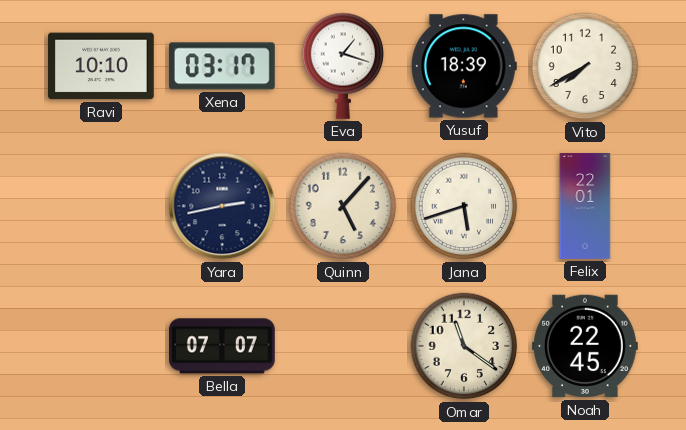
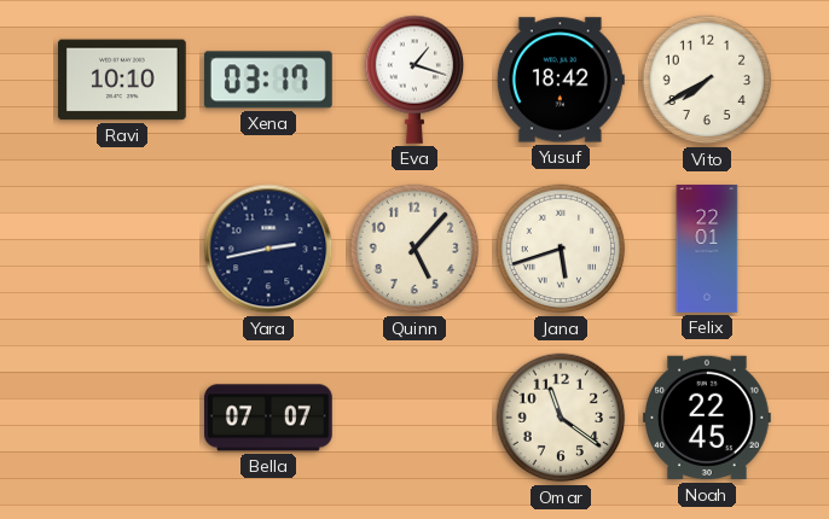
Yusuf: 18:39 -> 18:42
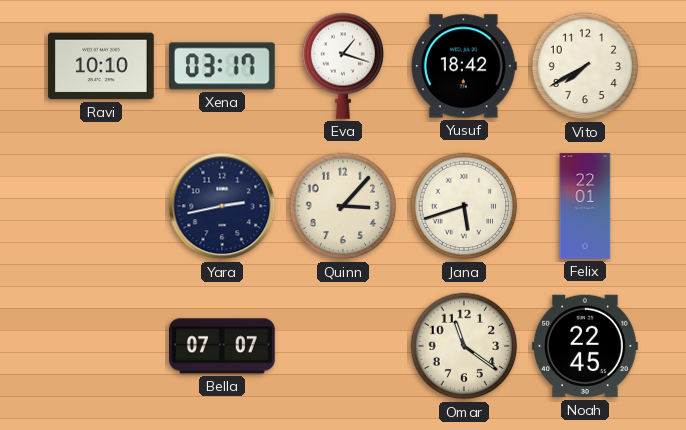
Quinn: 5:07 -> 3:07
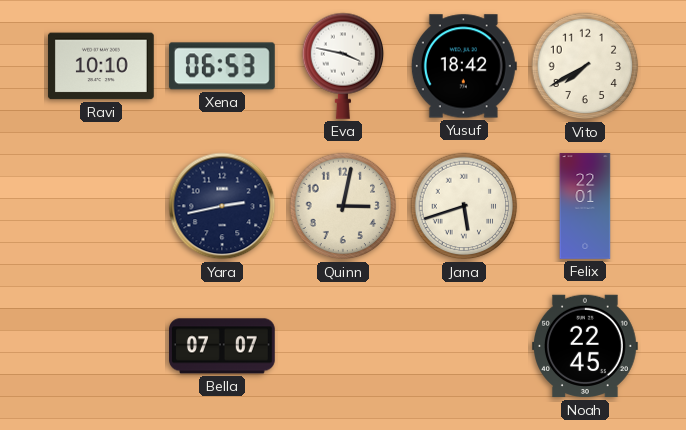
Xena: 03:17 -> 06:53
Eva: 1:18 -> 3:47
Quinn: 3:07 -> 3:02
Omar: 11:21 -> none
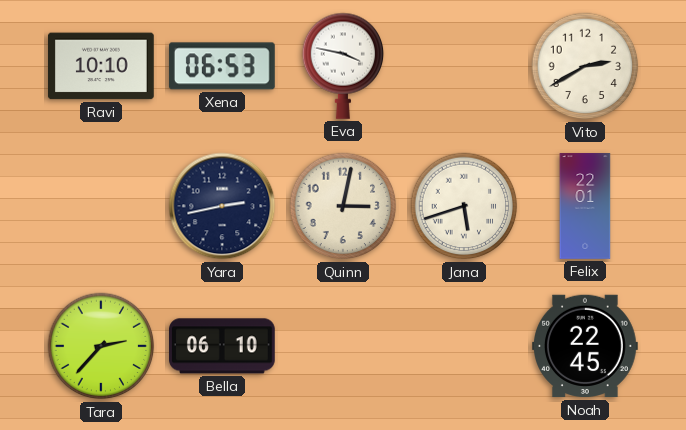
Yusuf: 18:42 -> none
Vito: 7:40 -> 2:40
Tara: none -> 2:37
Bella: 07:07 -> 06:10
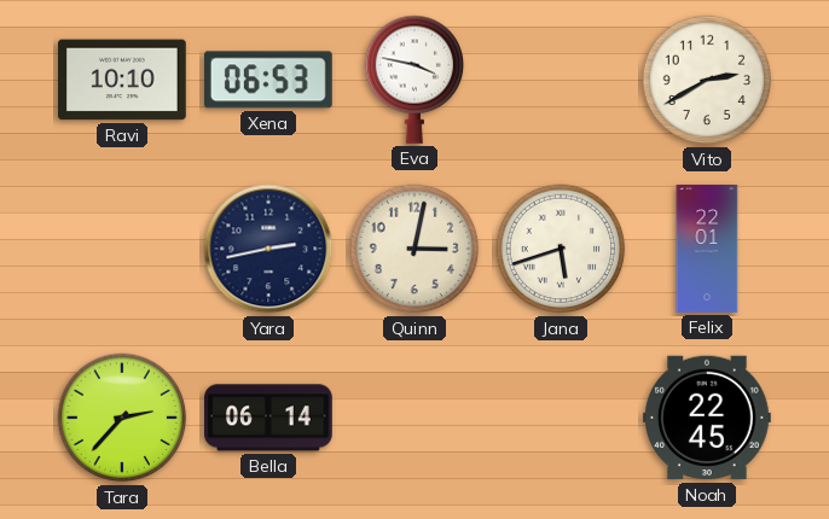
Bella: 06:10 -> 06:14
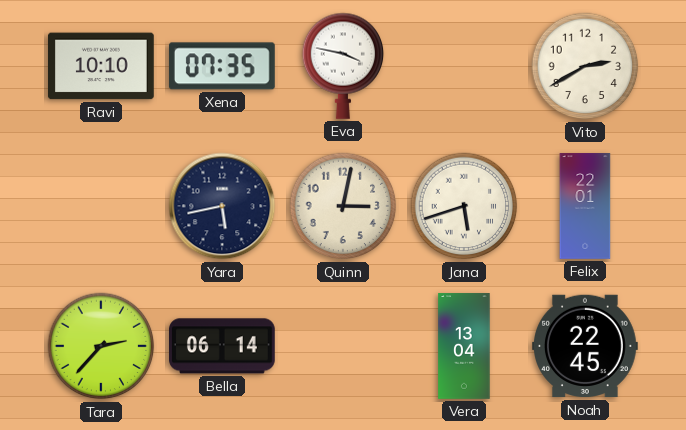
Xena: 06:53 -> 07:35
Yara: 2:43 -> 5:43
Vera: none -> 13:04
